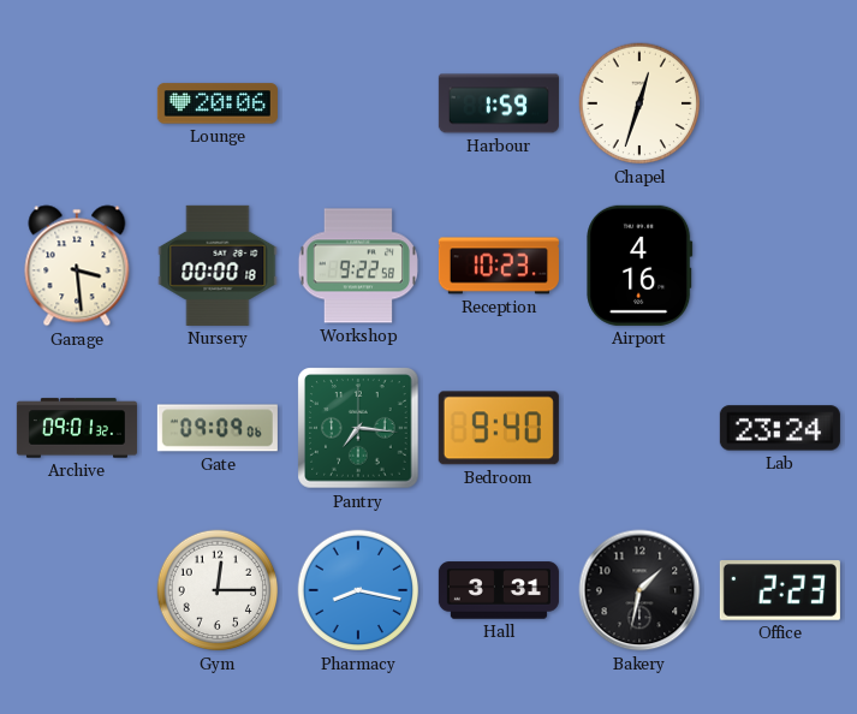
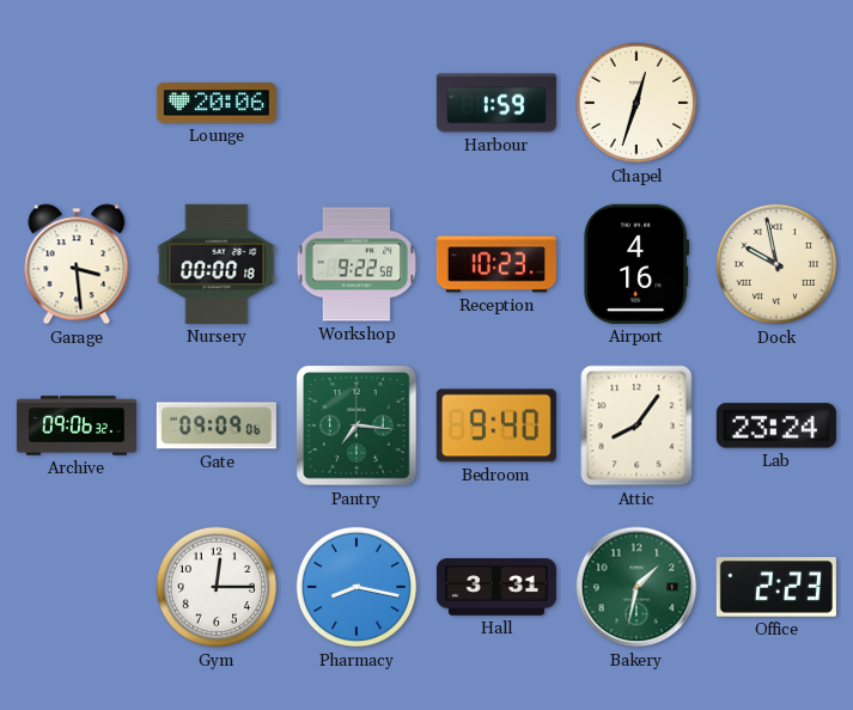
Dock: none -> 9:58
Archive: 09:01 -> 09:06
Attic: none -> 8:06
Bakery dial: black -> green
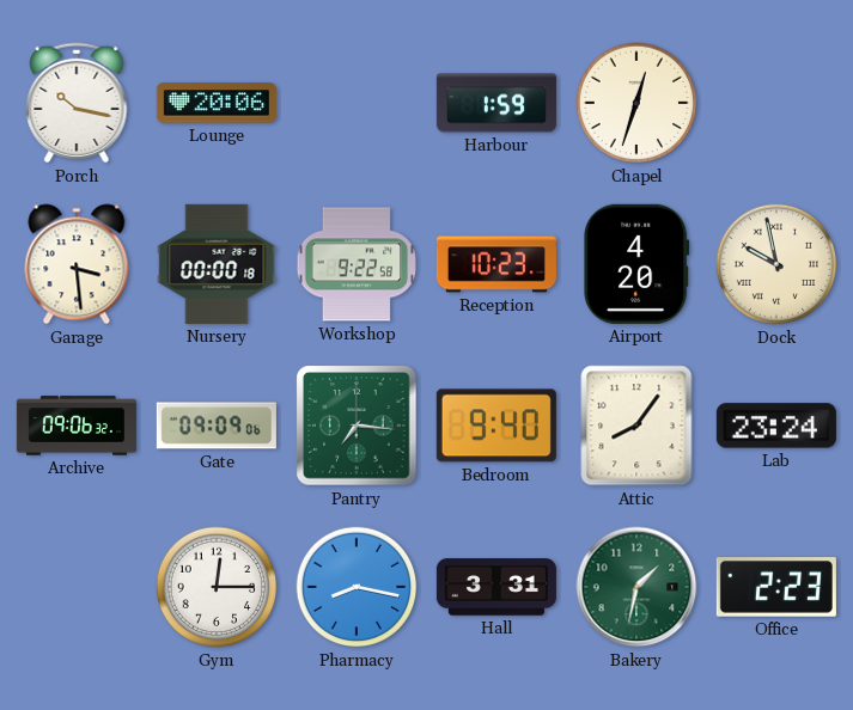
Porch: none -> 10:17
Airport: 4:16 -> 4:20
